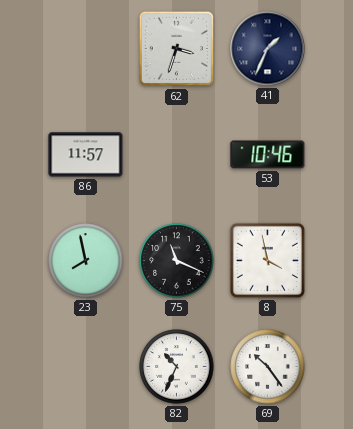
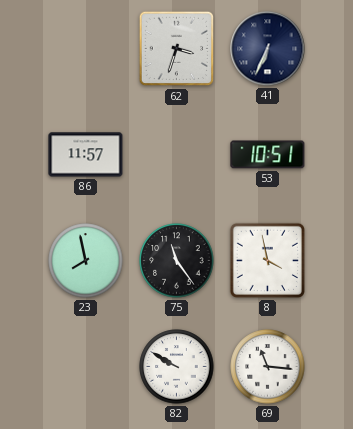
41: 1:34 -> 6:34
53: 10:46 -> 10:51
75: 11:19 -> 11:24
82: 10:34 -> 9:50
69: 10:24 -> 11:16
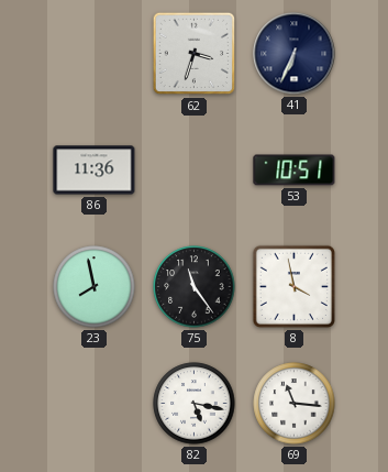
86: 11:57 -> 11:36
82: 9:50 -> 5:17
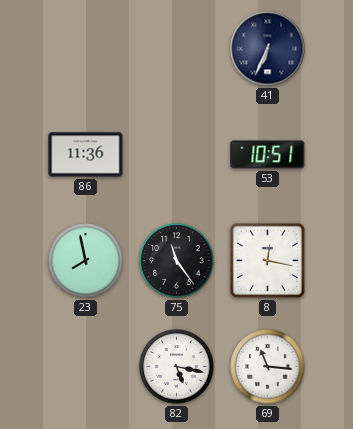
62: 3:33 -> none
8: 3:58 -> 12:17
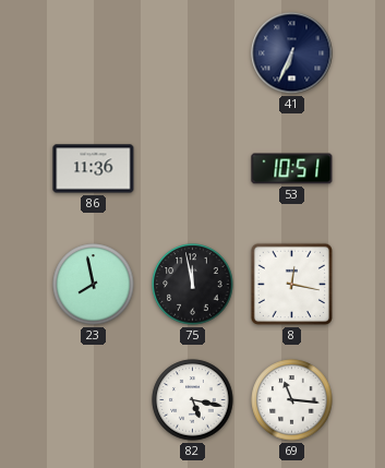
75: 11:24 -> 11:58
